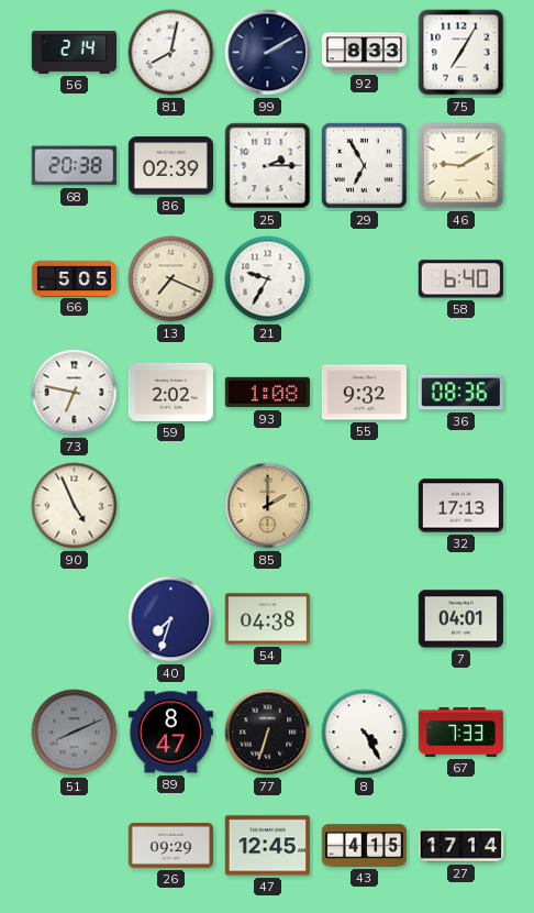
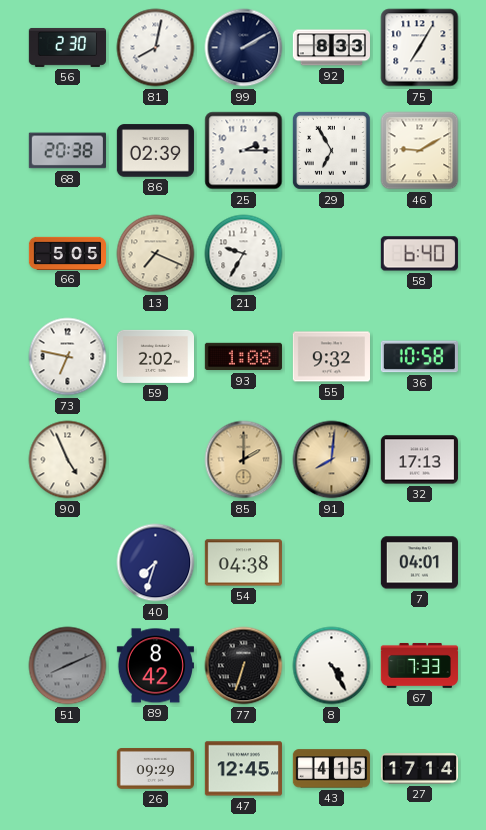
56: 2:14 -> 2:30
36: 08:36 -> 10:58
91: none -> 8:01
89: 8:47 -> 8:42
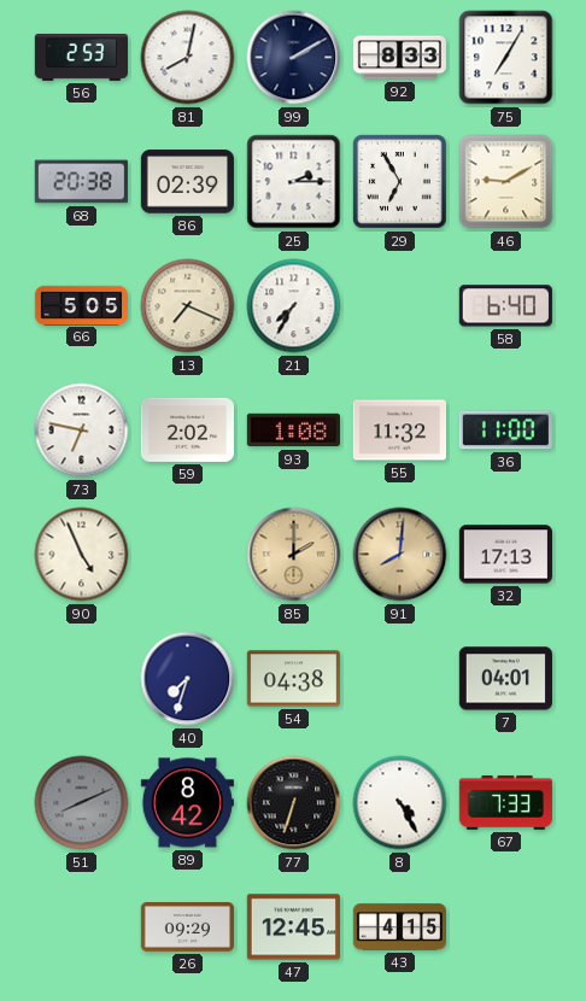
56: 2:30 -> 2:53
21: 9:35 -> 7:35
55: 9:32 -> 11:32
36: 10:58 -> 11:00
27: 17:14 -> none
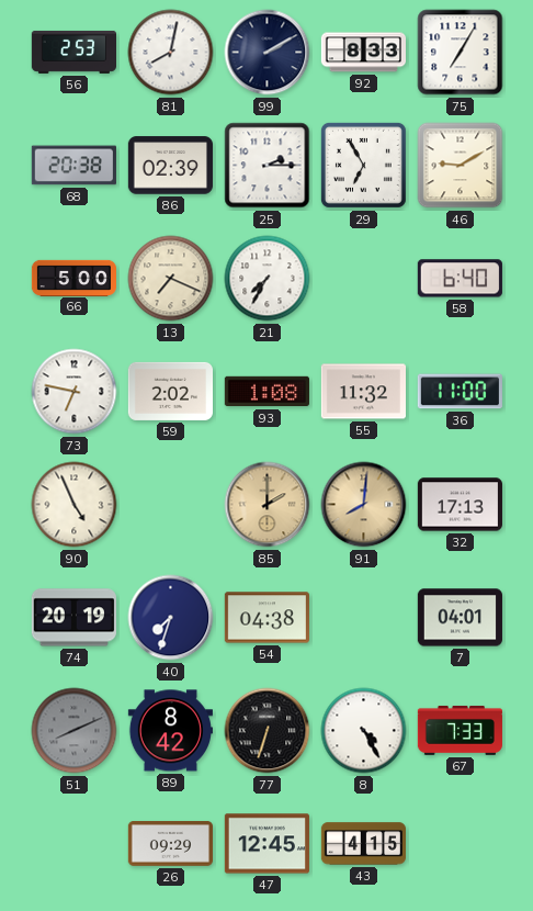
66: 5:05 -> 5:00
74: none -> 20:19
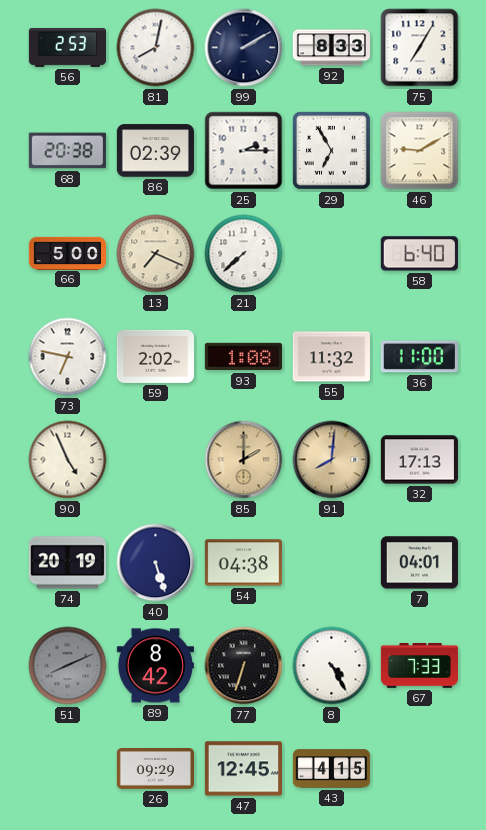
21: 7:35 -> 7:38
40: 7:33 -> 5:27
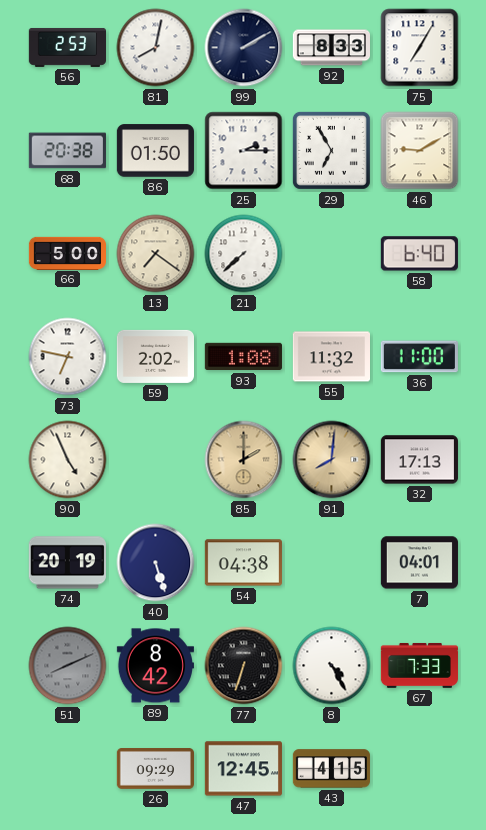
86: 02:39 -> 01:50
13: 7:19 -> 7:21
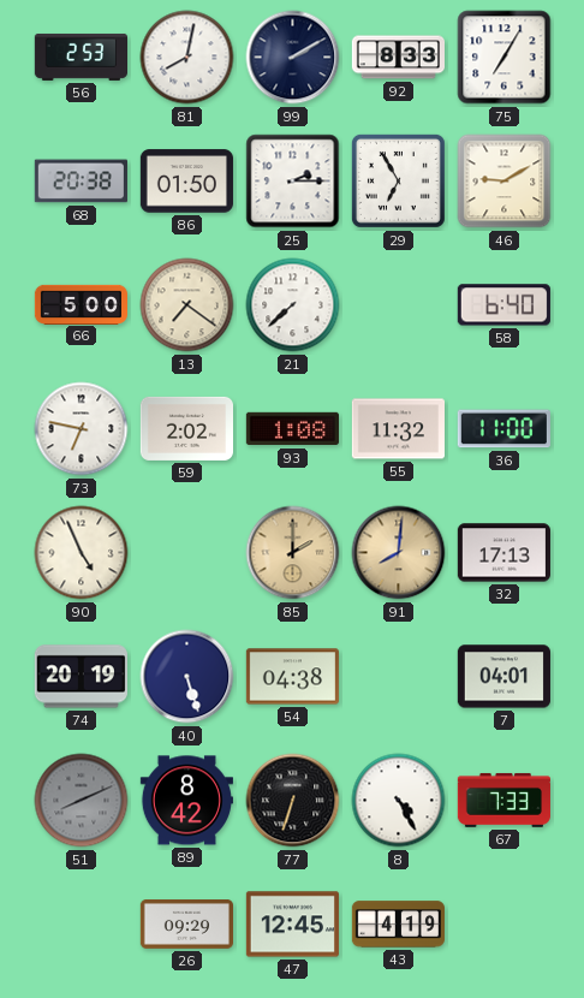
43: 4:15 -> 4:19
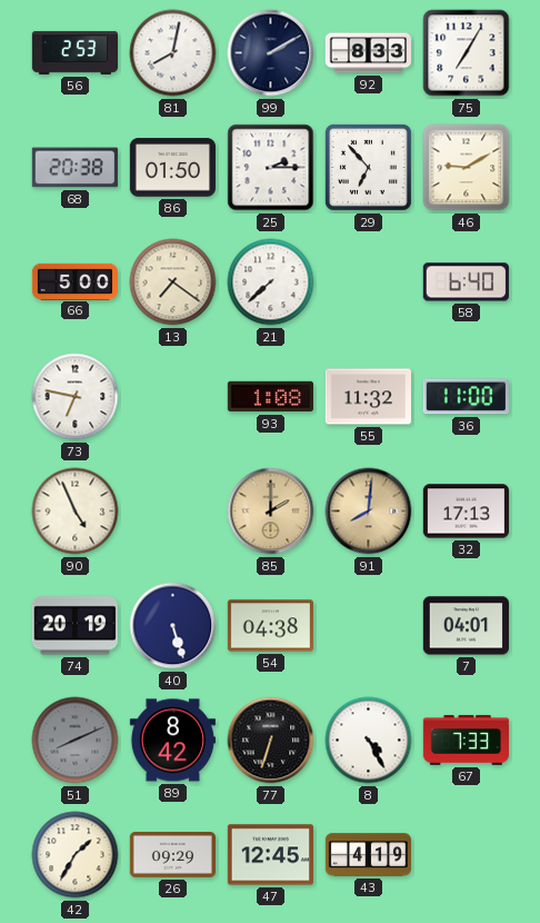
29: 6:55 -> 6:53
59: 2:02 -> none
42: none -> 1:35
